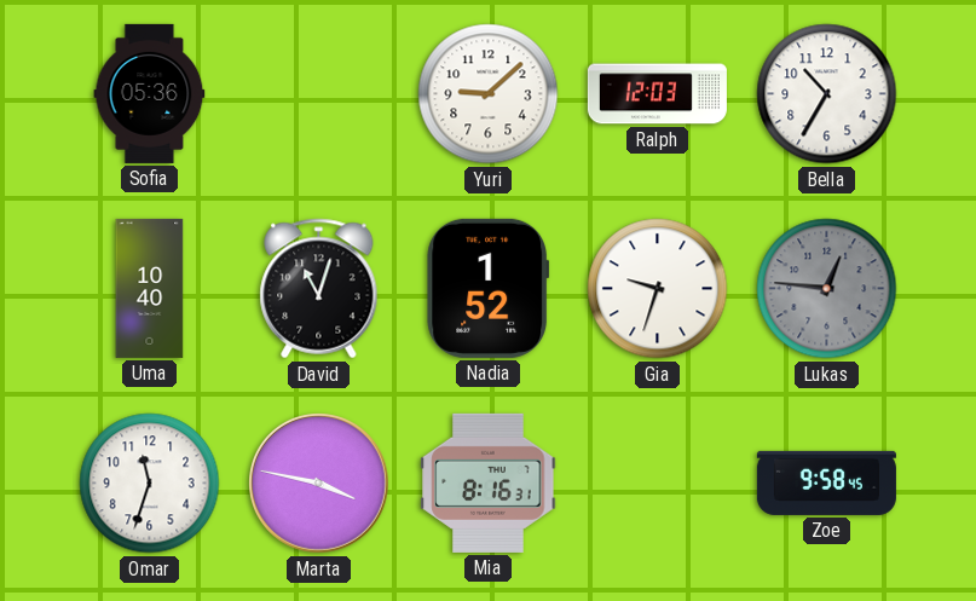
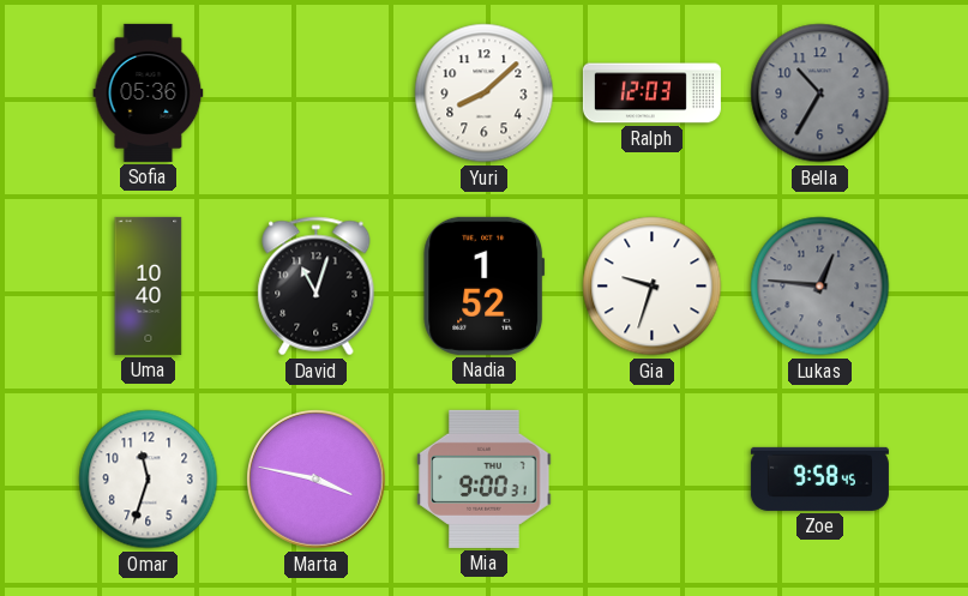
Yuri: 9:08 -> 8:08
Bella dial: white -> grey
Mia: 8:16 -> 9:00
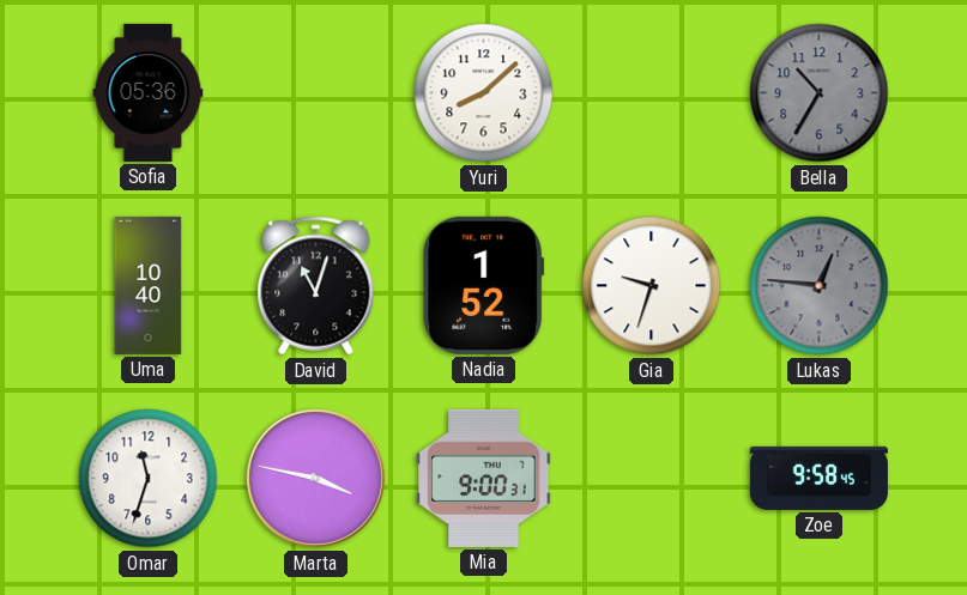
Ralph: 12:03 -> none
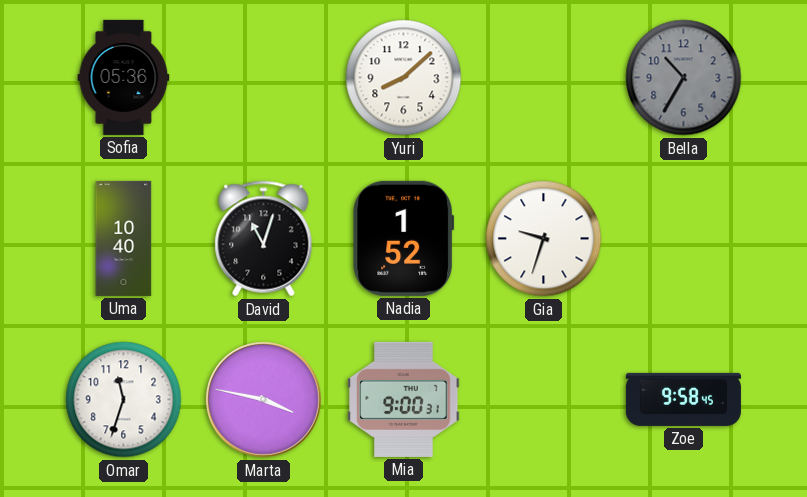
Lukas: 12:46 -> none
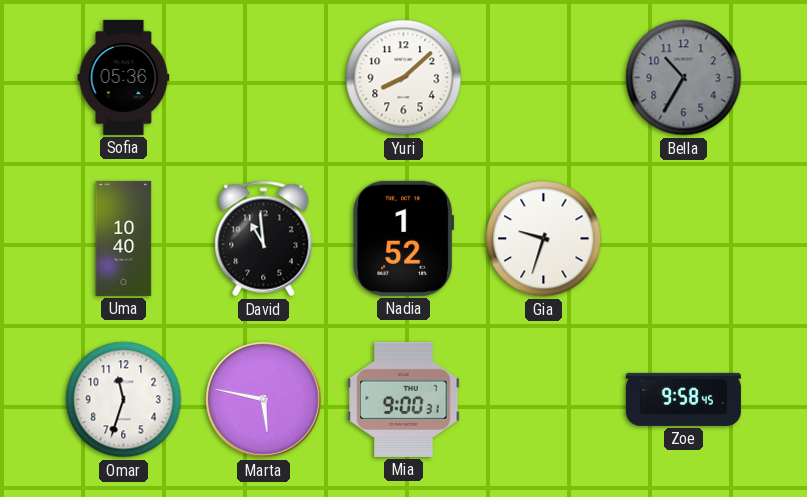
David: 11:03 -> 10:59
Marta: 3:47 -> 5:47
